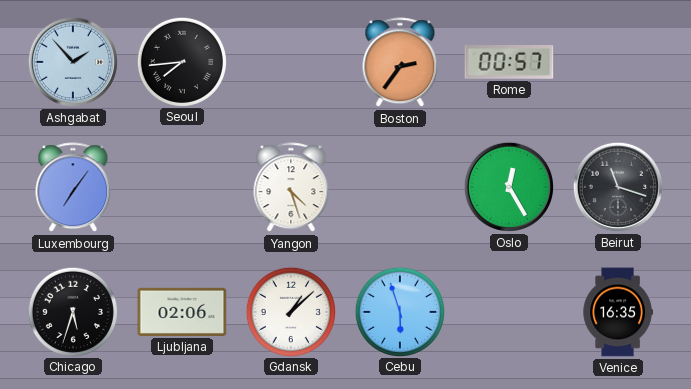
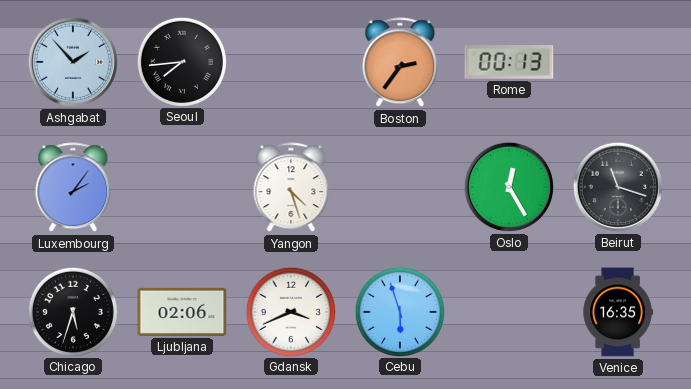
Rome: 00:57 -> 00:13
Luxembourg: 7:06 -> 2:06
Gdansk: 1:08 -> 3:41
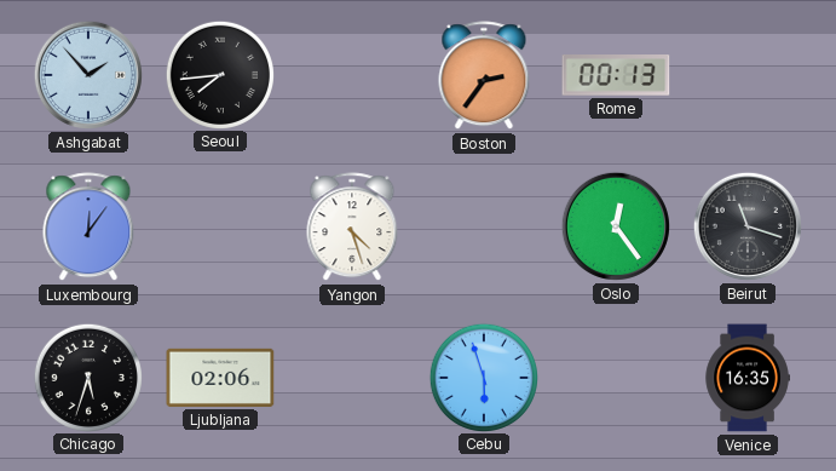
Luxembourg: 2:06 -> 12:06
Oslo: 12:25 -> 12:24
Gdansk: 3:41 -> none
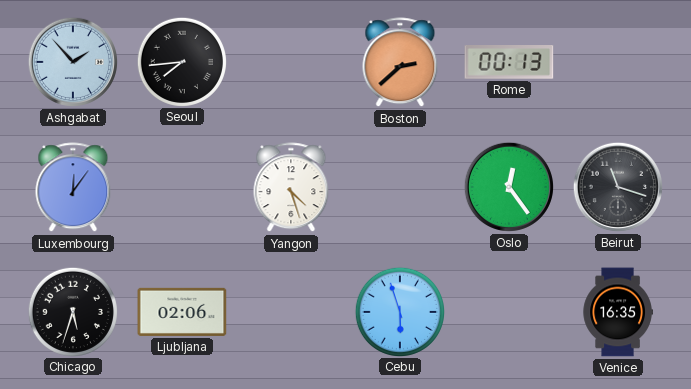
Boston: 2:36 -> 2:38
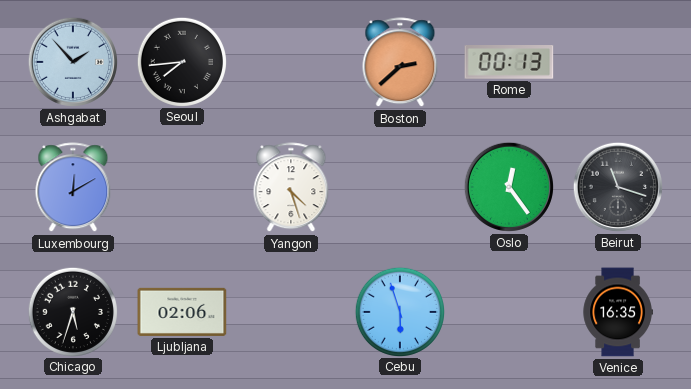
Luxembourg: 12:06 -> 12:10
